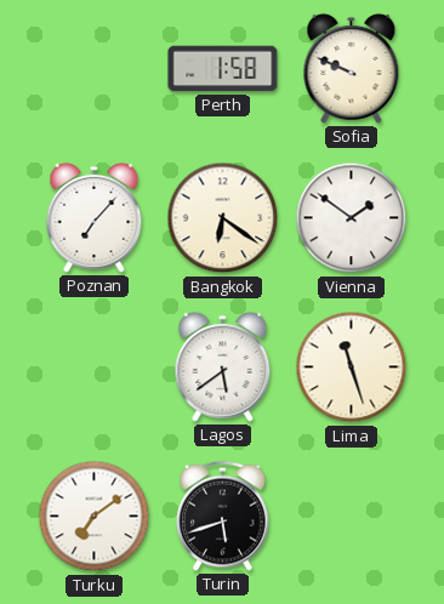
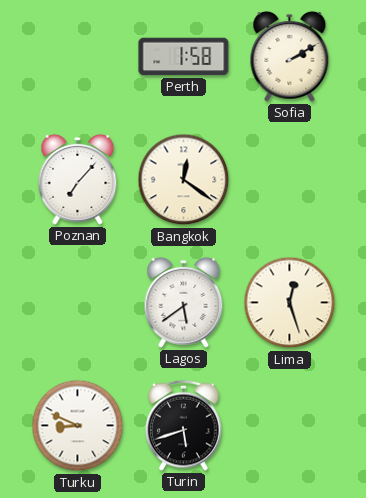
Sofia: 9:49 -> 2:10
Bangkok: 6:21 -> 12:21
Vienna: 1:51 -> none
Lima: 11:27 -> 12:27
Turku: 7:09 -> 8:49
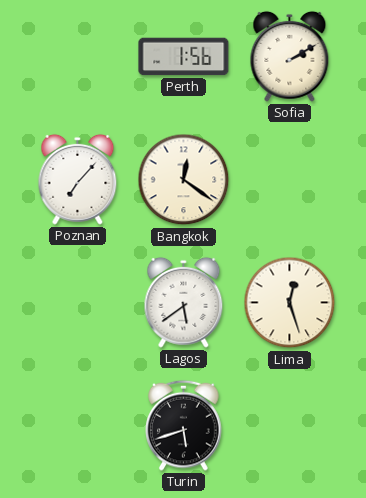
Perth: 1:58 -> 1:56
Turku: 8:49 -> none
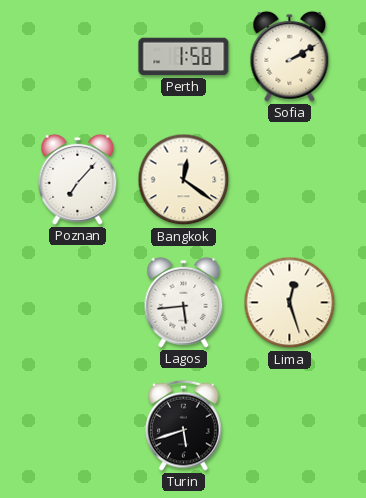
Perth: 1:56 -> 1:58
Lagos: 5:39 -> 5:44
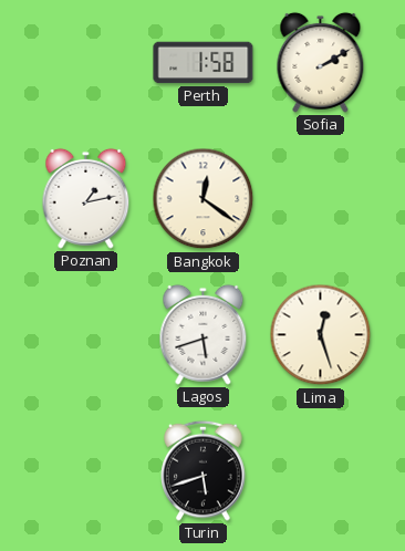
Poznan: 7:07 -> 1:13
Lagos: 5:44 -> 5:42
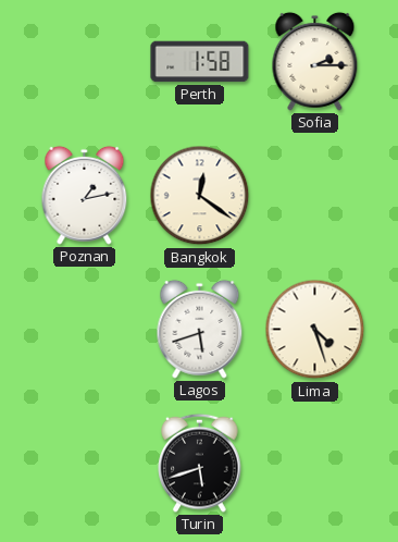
Sofia: 2:10 -> 2:15
Lima: 12:27 -> 4:27
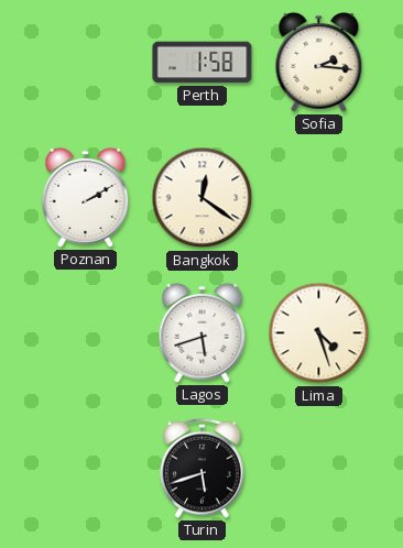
Sofia: 2:15 -> 2:16
Poznan: 1:13 -> 2:10
